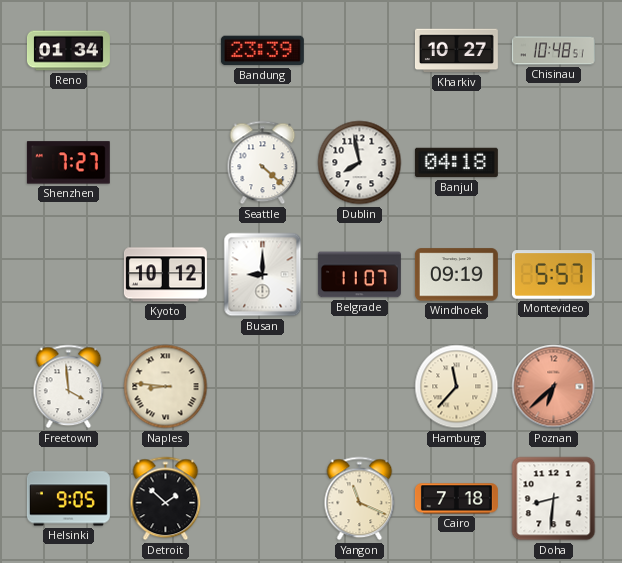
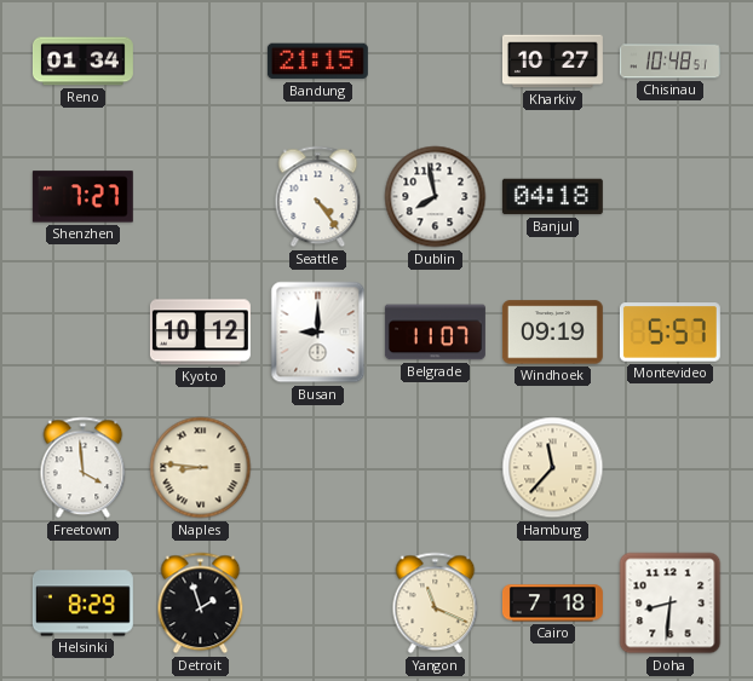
Bandung: 23:39 -> 21:15
Seattle: 4:22 -> 4:24
Poznan: 6:38 -> none
Helsinki: 9:05 -> 8:29
Detroit: 1:52 -> 1:57
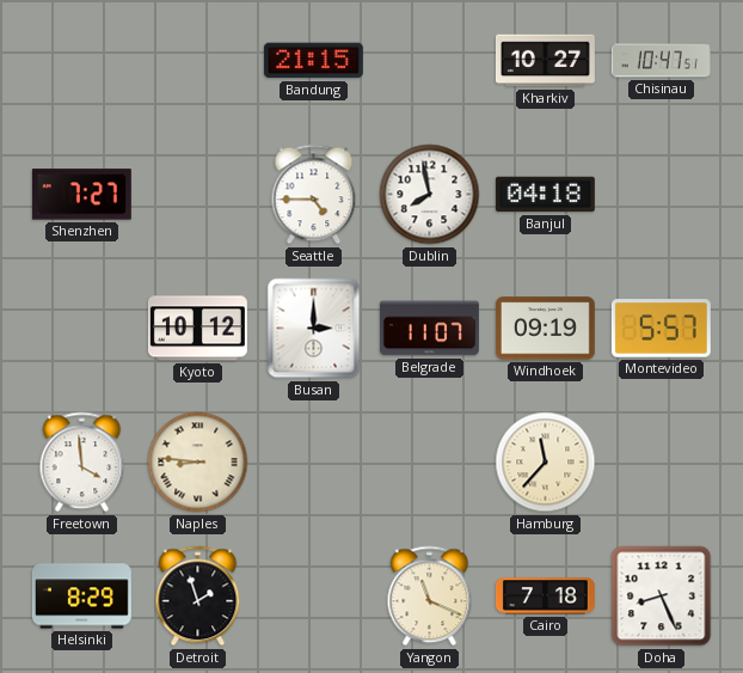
Reno: 01:34 -> none
Chisinau: 10:48 -> 10:47
Seattle: 4:24 -> 4:45
Busan: 9:00 -> 3:00
Doha: 8:31 -> 8:26
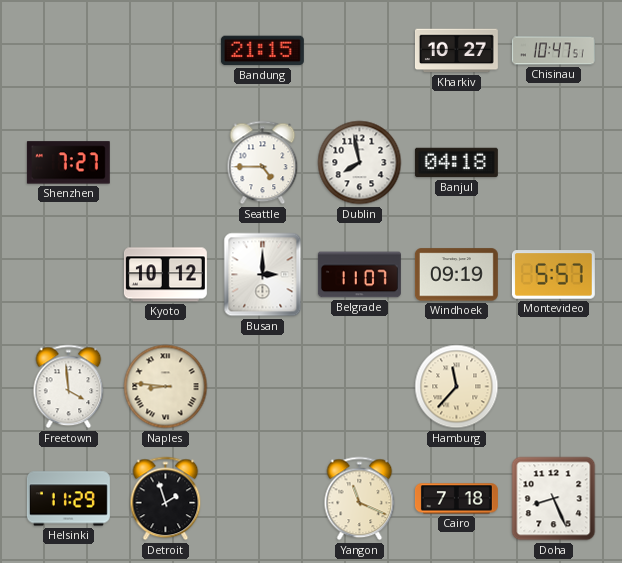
Helsinki: 8:29 -> 11:29
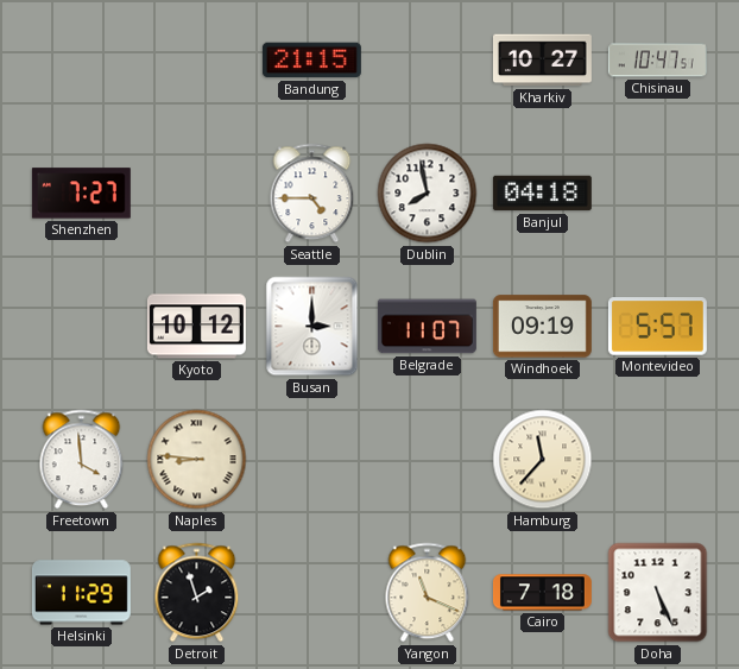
Doha: 8:26 -> 5:26
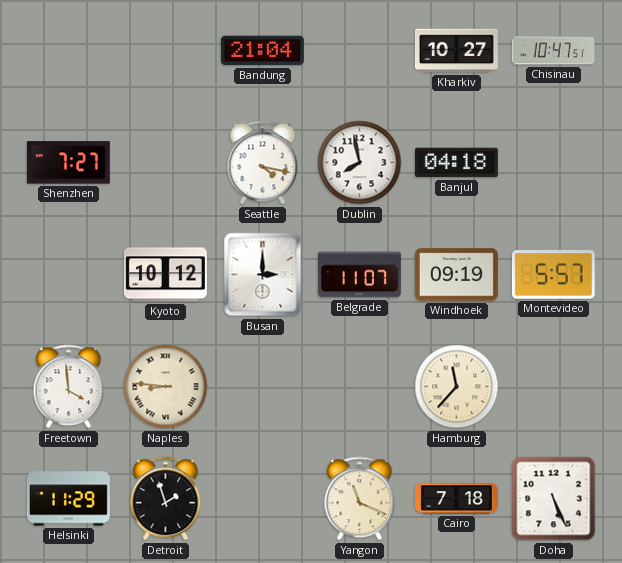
Bandung: 21:15 -> 21:04
Seattle: 4:45 -> 4:17
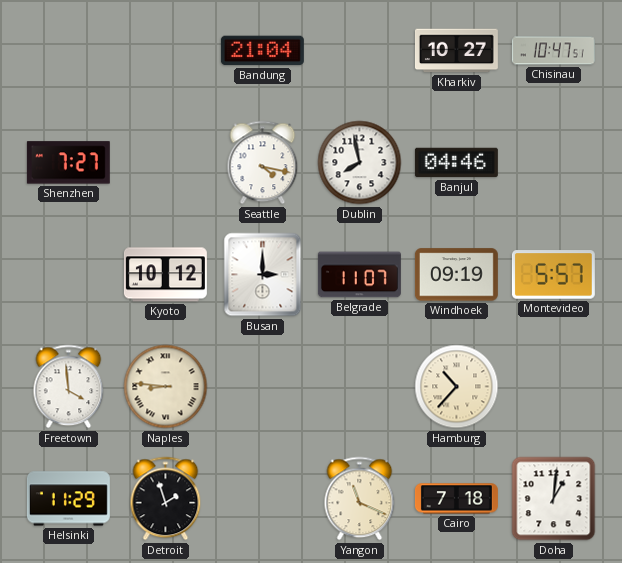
Banjul: 04:18 -> 04:46
Hamburg: 11:37 -> 10:37
Doha: 5:26 -> 1:01
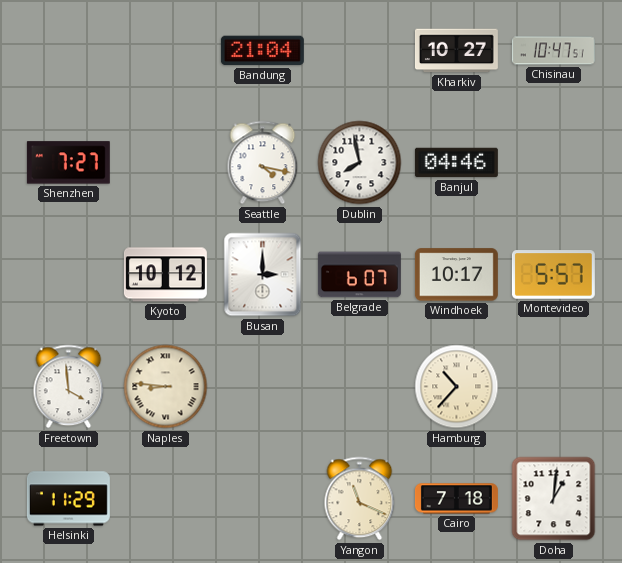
Belgrade: 11:07 -> 6:07
Windhoek: 09:19 -> 10:17
Detroit: 1:57 -> none
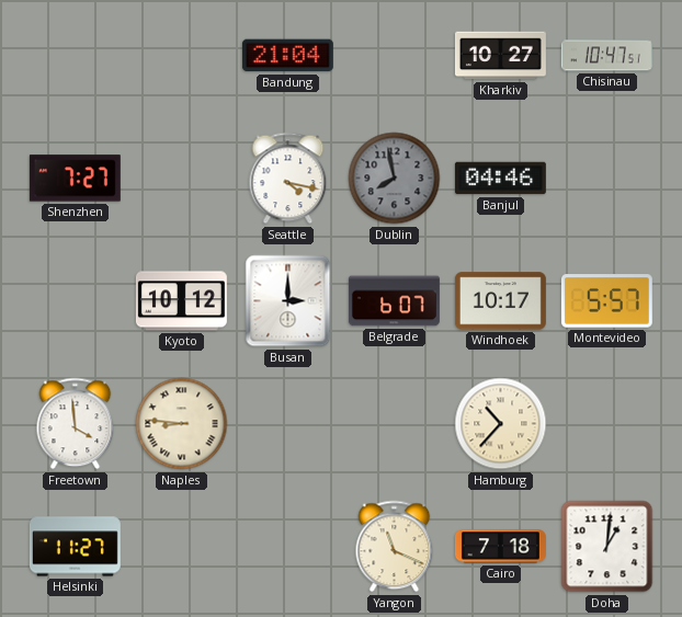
Dublin dial: white -> grey
Helsinki: 11:29 -> 11:27
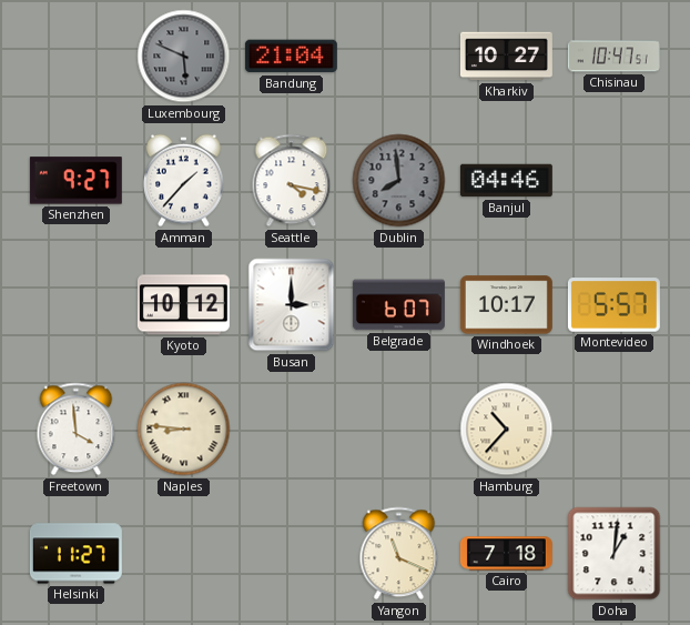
Luxembourg: none -> 5:49
Shenzhen: 7:27 -> 9:27
Amman: none -> 1:37
Dublin: 7:58 -> 7:59
